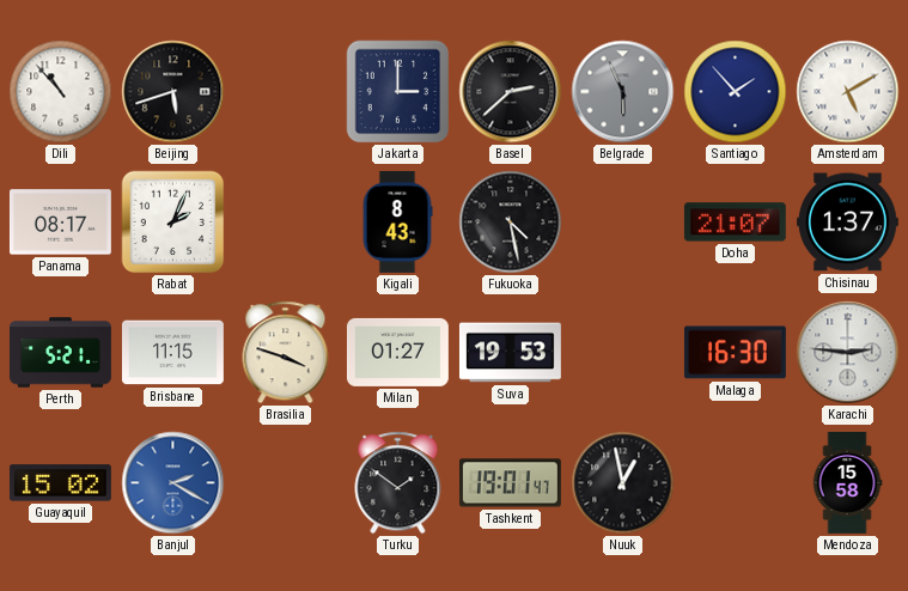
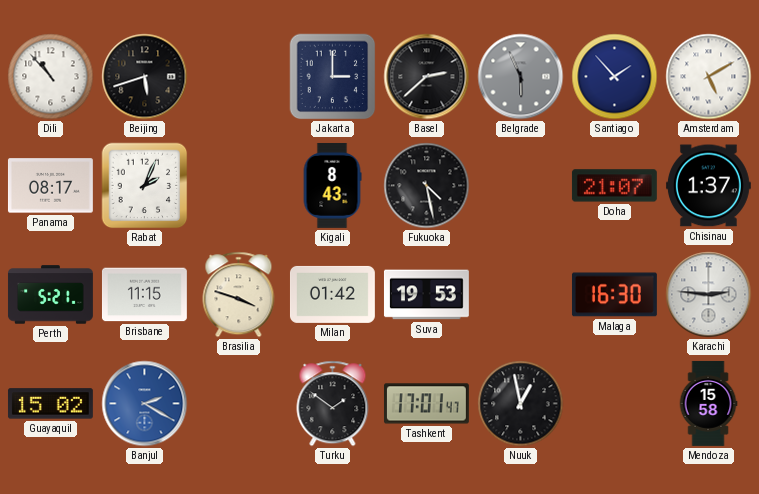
Milan: 01:27 -> 01:42
Tashkent: 19:01 -> 17:01
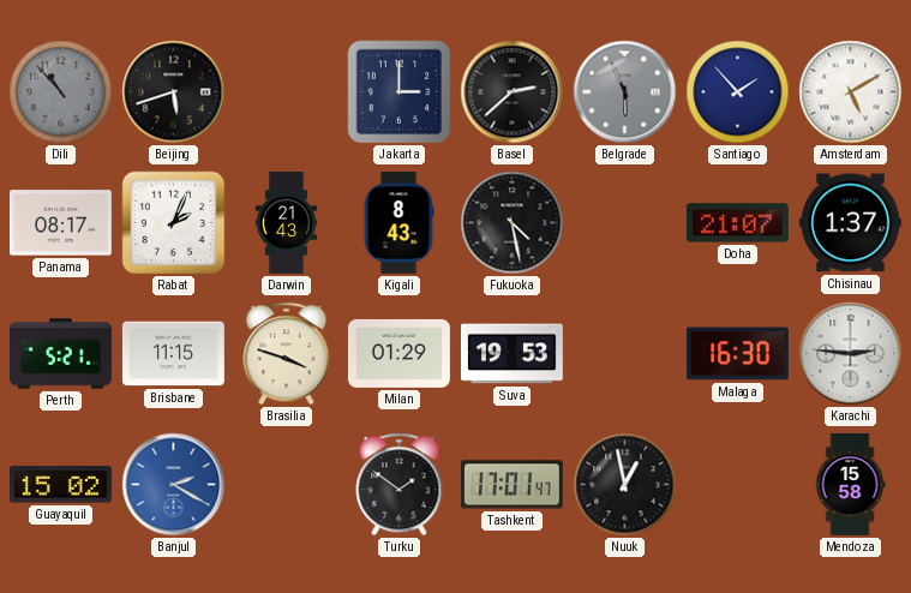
Dili dial: white -> grey
Darwin: none -> 21:43
Milan: 01:42 -> 01:29
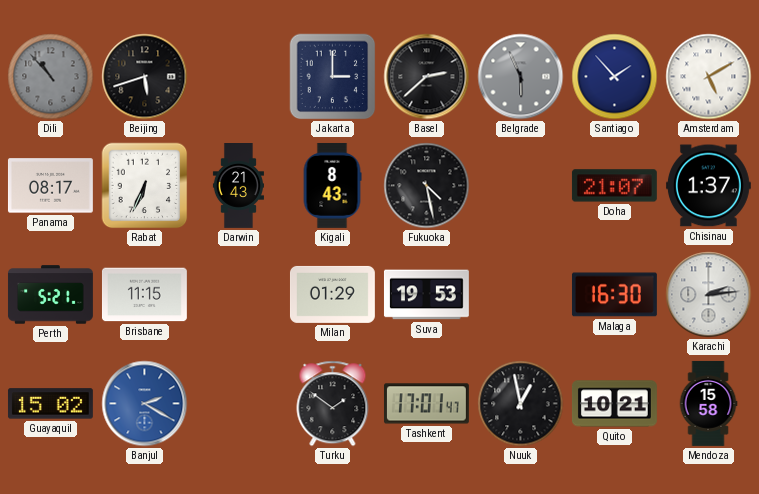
Rabat: 2:04 -> 6:34
Brasilia: 3:48 -> none
Karachi: 2:46 -> 2:14
Quito: none -> 10:21
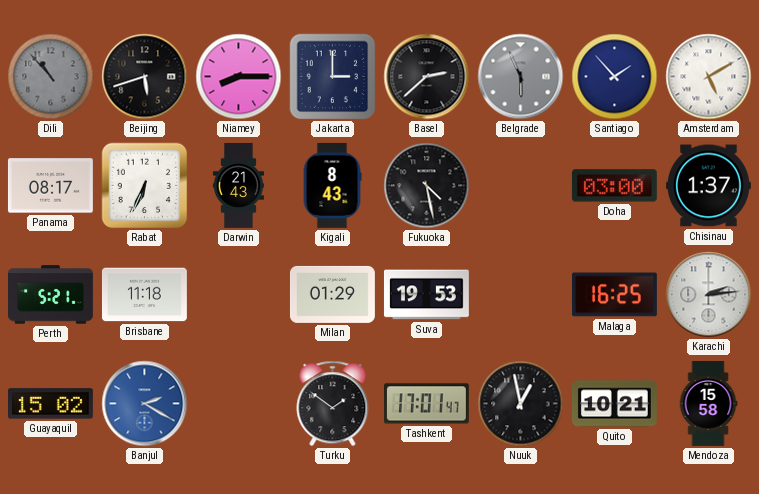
Niamey: none -> 8:15
Doha: 21:07 -> 03:00
Brisbane: 11:15 -> 11:18
Malaga: 16:30 -> 16:25
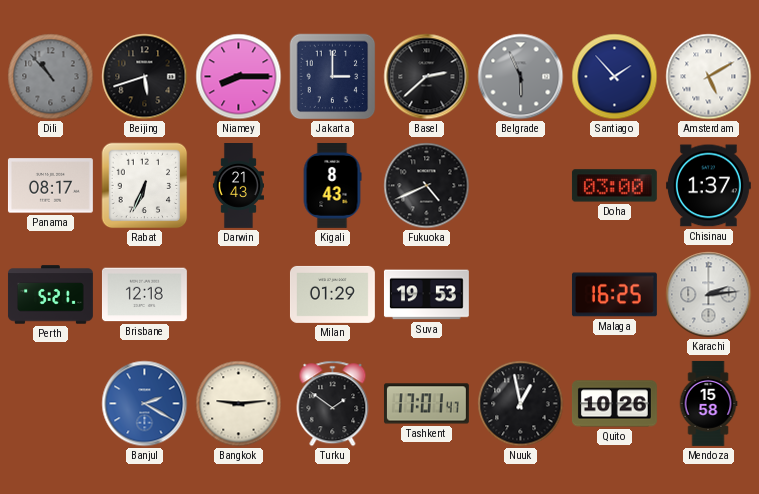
Fukuoka: 4:28 -> 4:41
Brisbane: 11:18 -> 12:18
Guayaquil: 15:02 -> none
Bangkok: none -> 9:14
Quito: 10:21 -> 10:26
